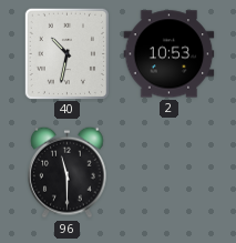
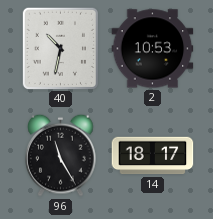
96: 11:30 -> 11:25
14: none -> 18:17
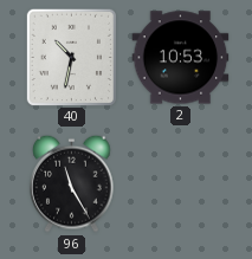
14: 18:17 -> none
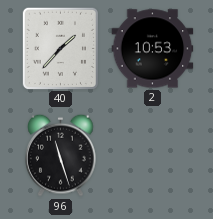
40: 10:32 -> 1:37
96: 11:25 -> 11:27
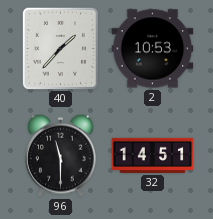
96: 11:27 -> 11:30
32: none -> 14:51
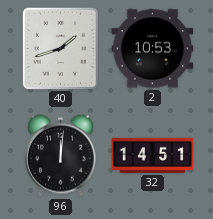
40: 1:37 -> 1:42
96: 11:30 -> 12:01
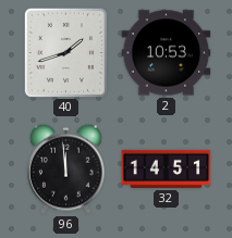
96: 12:01 -> 11:59
